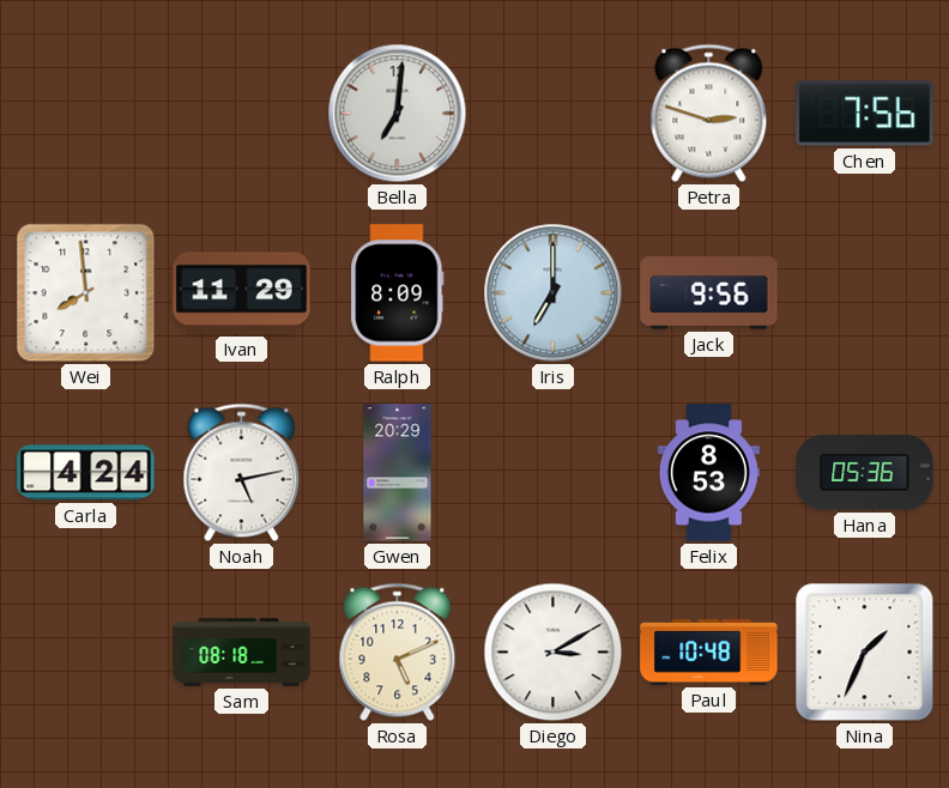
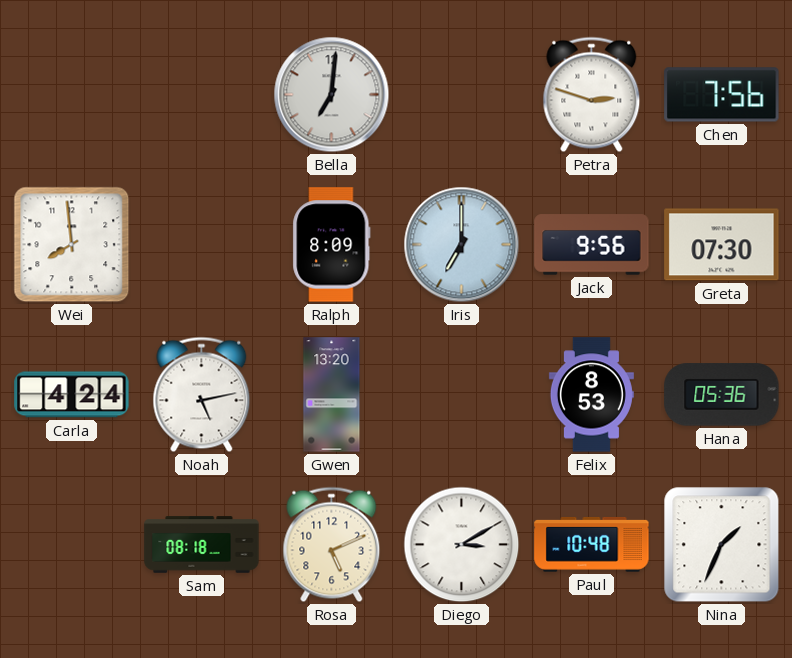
Ivan: 11:29 -> none
Greta: none -> 07:30
Gwen: 20:29 -> 13:20
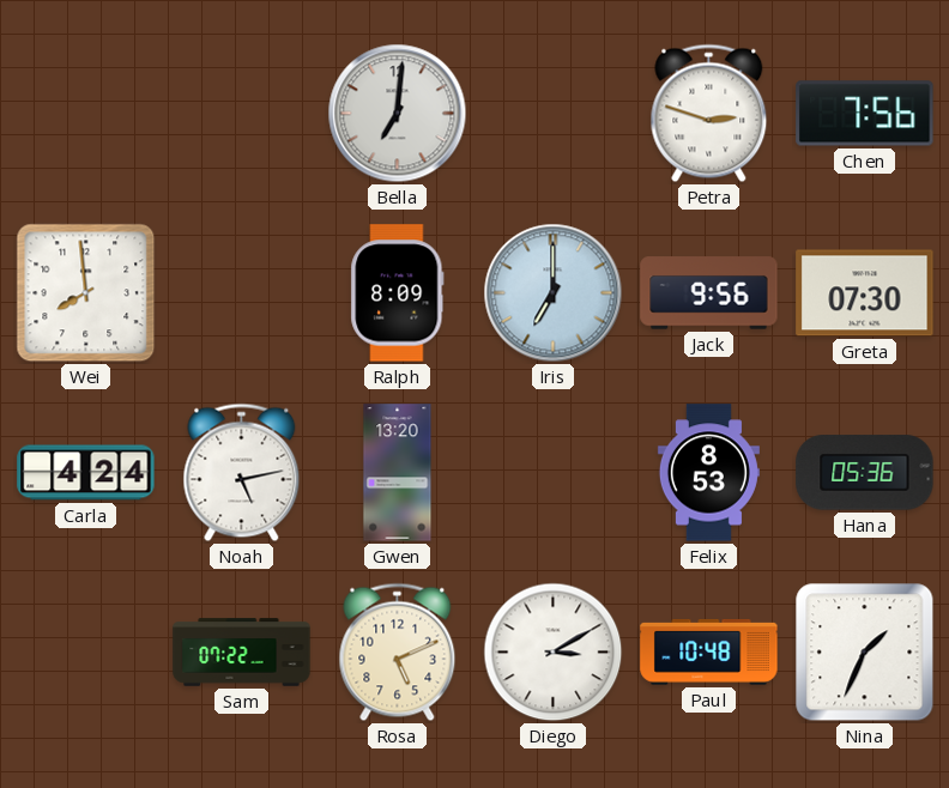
Sam: 08:18 -> 07:22
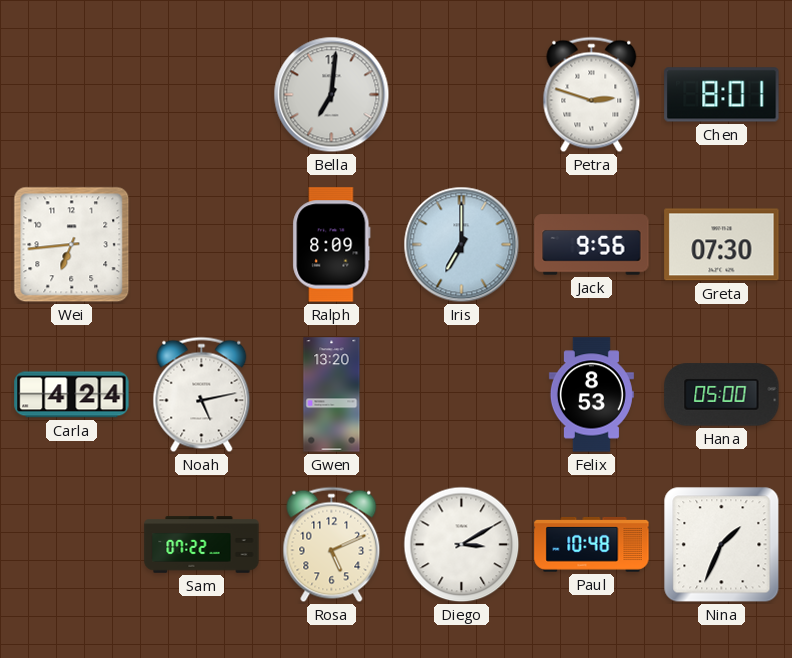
Chen: 7:56 -> 8:01
Wei: 7:59 -> 6:44
Hana: 05:36 -> 05:00
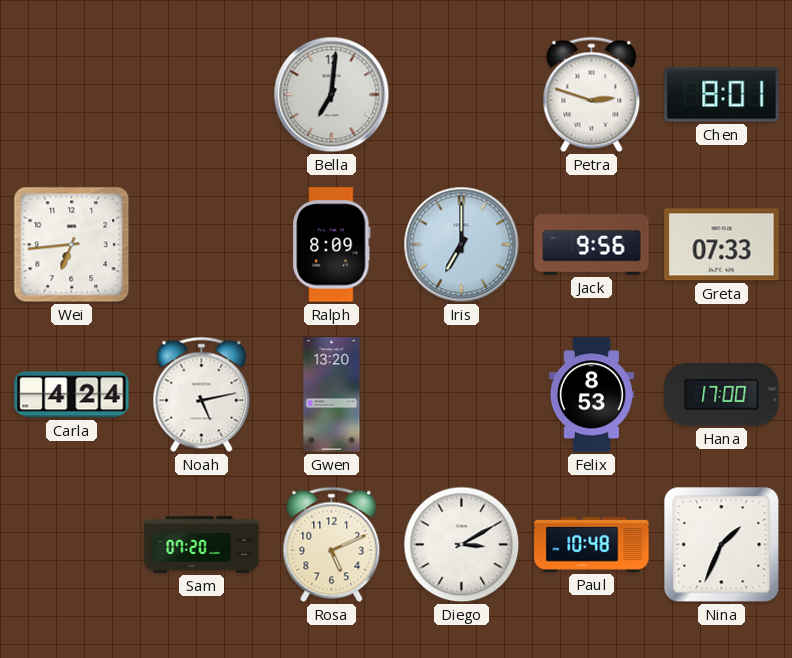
Greta: 07:30 -> 07:33
Hana: 05:00 -> 17:00
Sam: 07:22 -> 07:20
